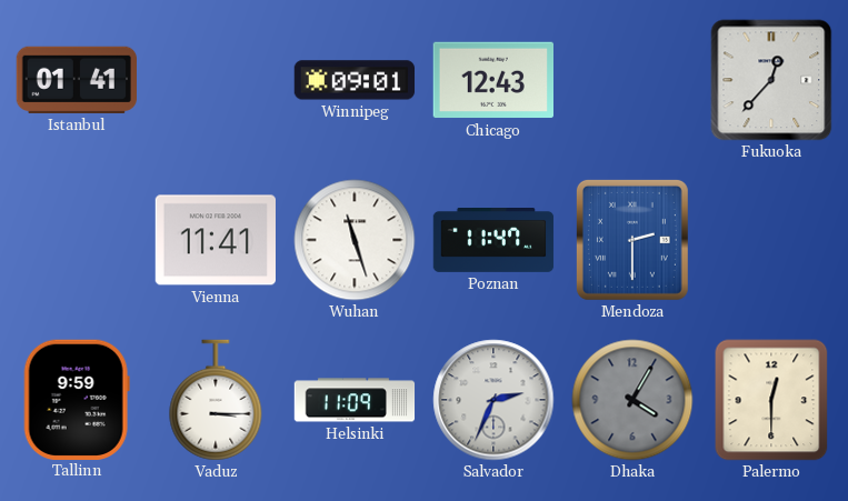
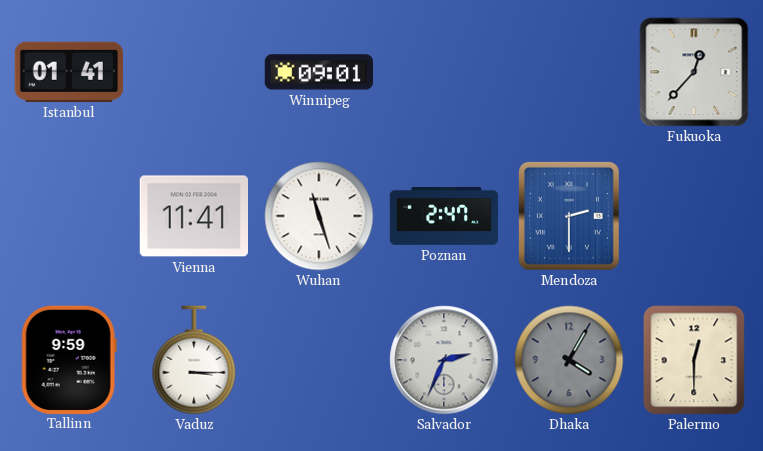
Chicago: 12:43 -> none
Poznan: 11:47 -> 2:47
Helsinki: 11:09 -> none
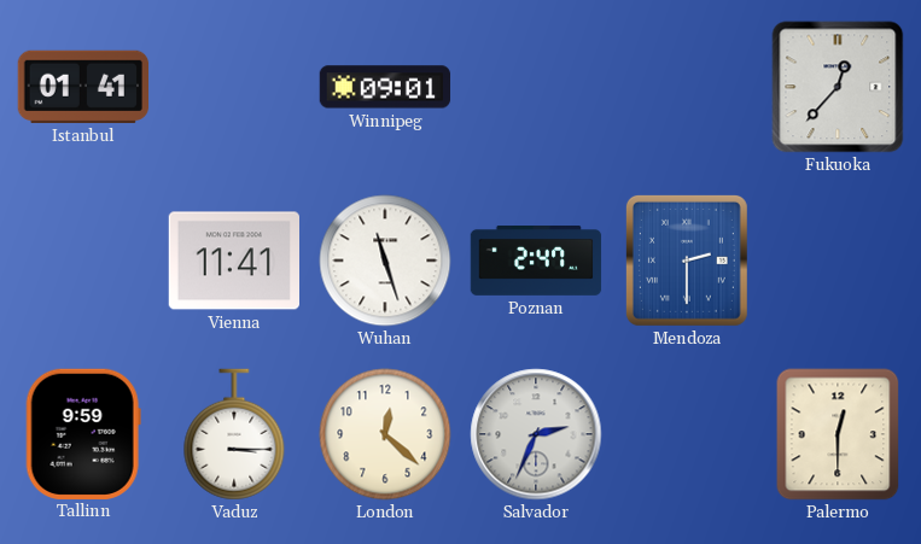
London: none -> 12:22
Dhaka: 4:05 -> none
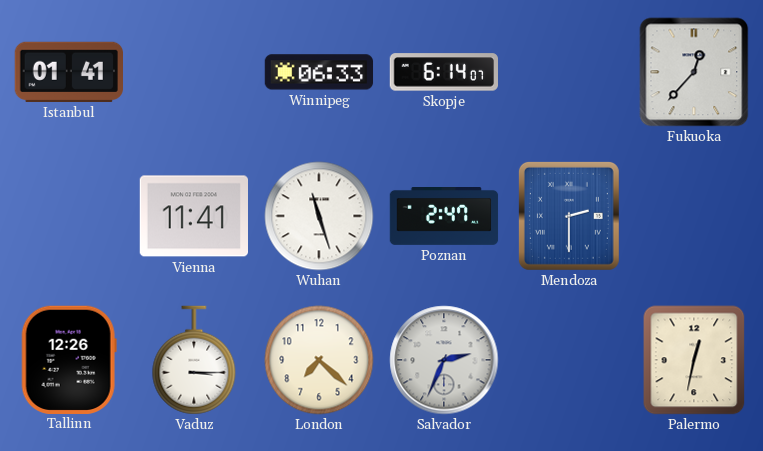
Winnipeg: 09:01 -> 06:33
Skopje: none -> 6:14
Tallinn: 9:59 -> 12:26
London: 12:22 -> 7:22
Palermo: 12:30 -> 12:32
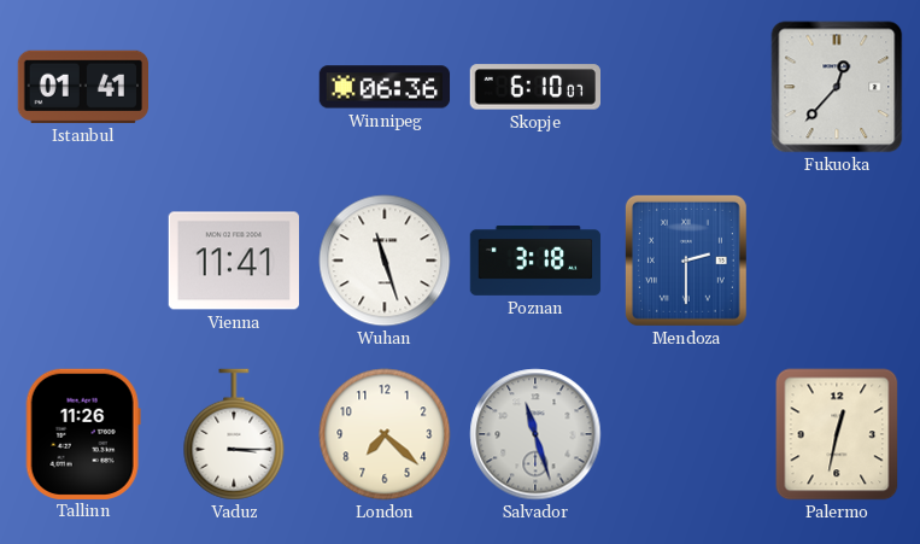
Winnipeg: 06:33 -> 06:36
Skopje: 6:14 -> 6:10
Poznan: 2:47 -> 3:18
Tallinn: 12:26 -> 11:26
Salvador: 2:34 -> 11:27
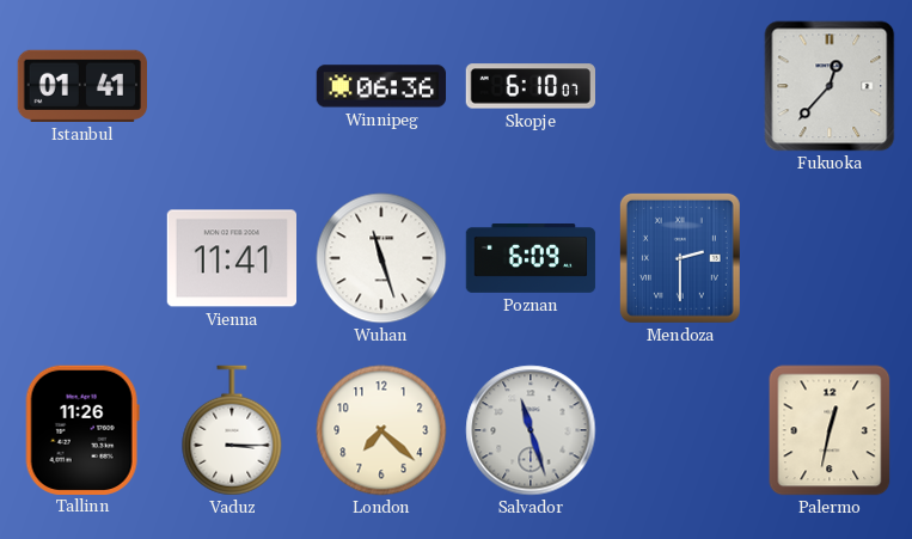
Poznan: 3:18 -> 6:09
